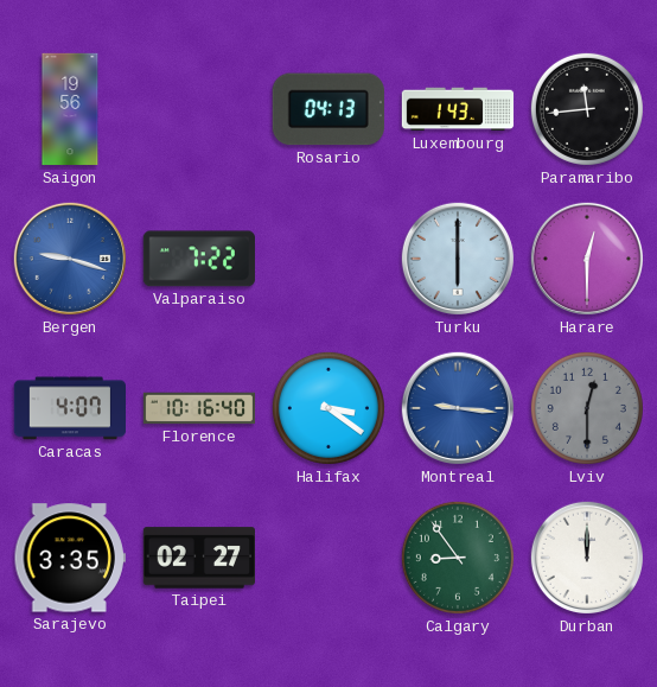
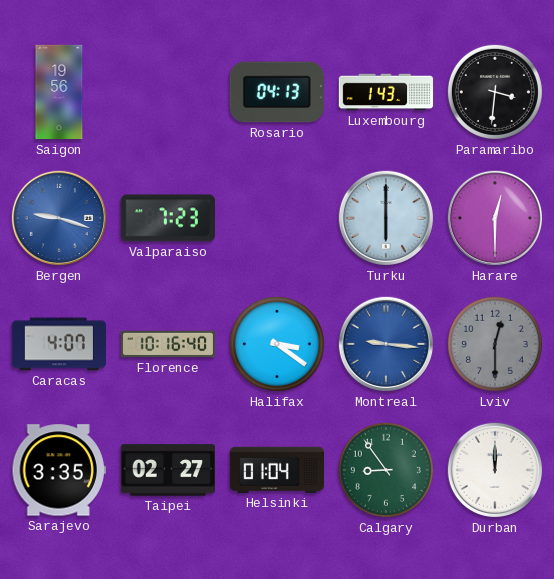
Paramaribo: 11:44 -> 3:31
Valparaiso: 7:22 -> 7:23
Helsinki: none -> 01:04
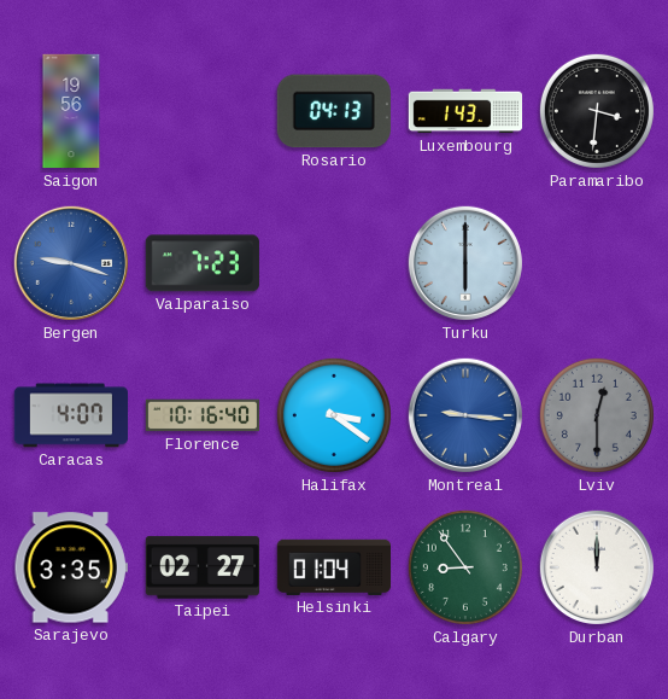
Harare: 12:30 -> none
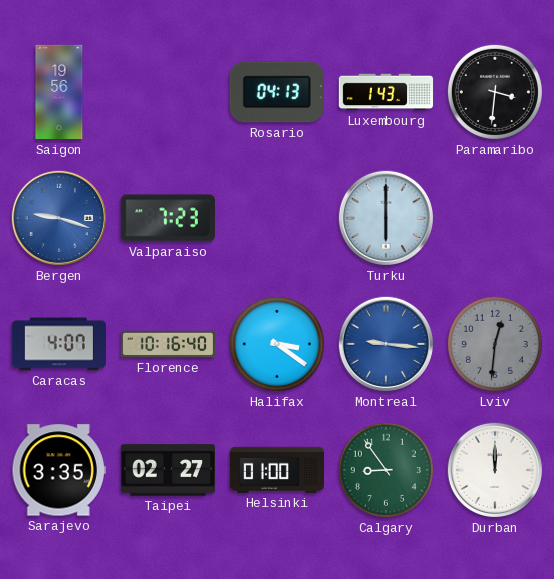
Lviv: 12:30 -> 12:31
Helsinki: 01:04 -> 01:00
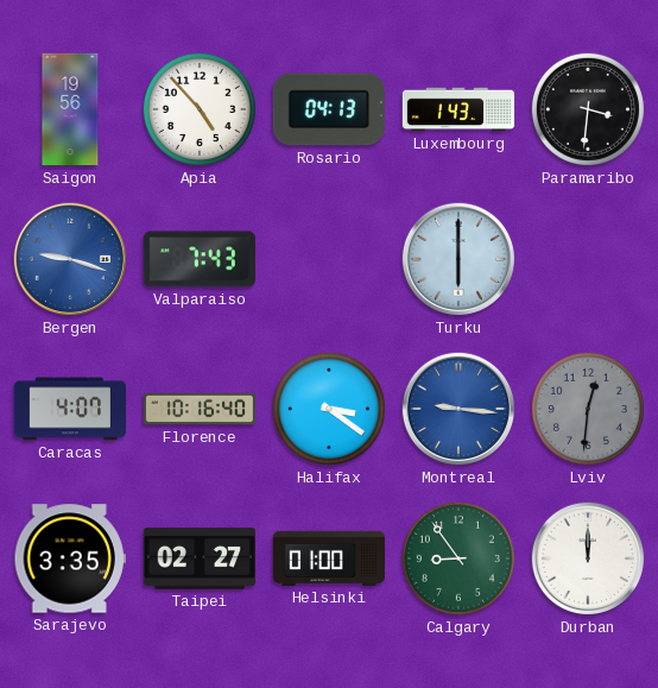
Apia: none -> 4:53
Valparaiso: 7:23 -> 7:43
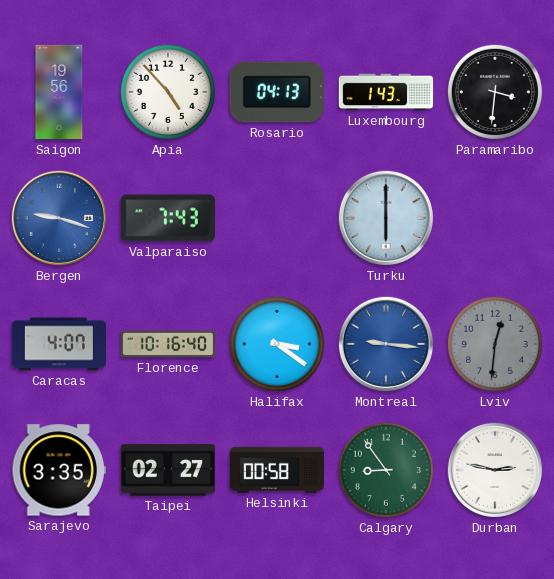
Helsinki: 01:00 -> 00:58
Durban: 12:00 -> 2:47
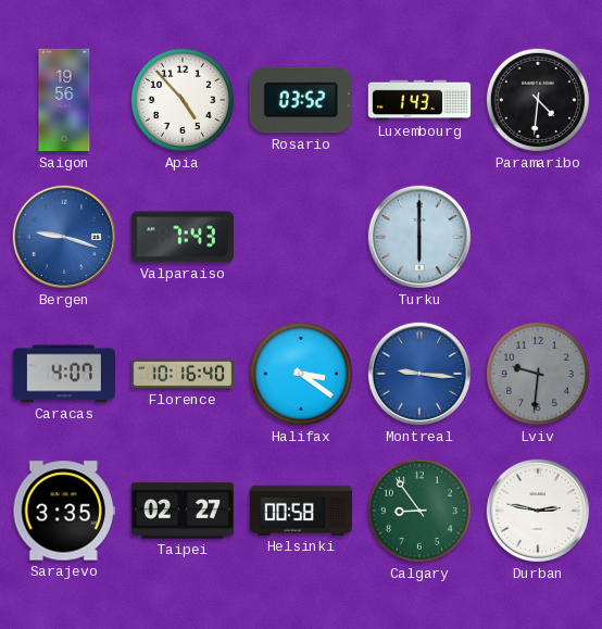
Rosario: 04:13 -> 03:52
Paramaribo: 3:31 -> 4:31
Lviv: 12:31 -> 9:31
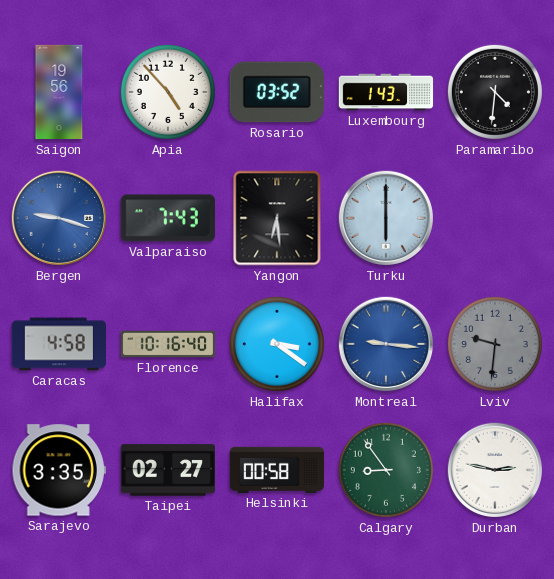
Yangon: none -> 6:29
Caracas: 4:07 -> 4:58
